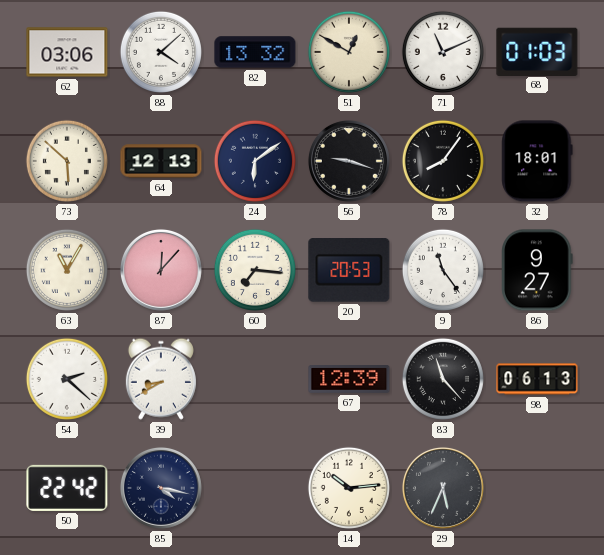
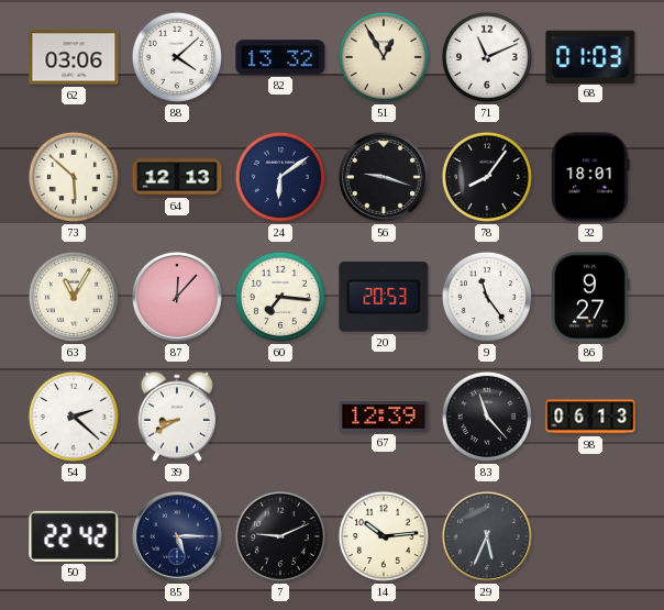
51: 12:50 -> 12:55
85: 4:17 -> 5:15
7: none -> 9:11
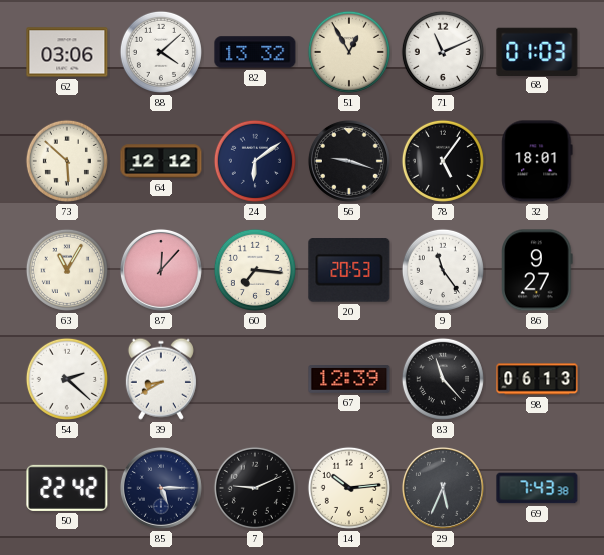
64: 12:13 -> 12:12
78: 8:06 -> 5:06
69: none -> 7:43
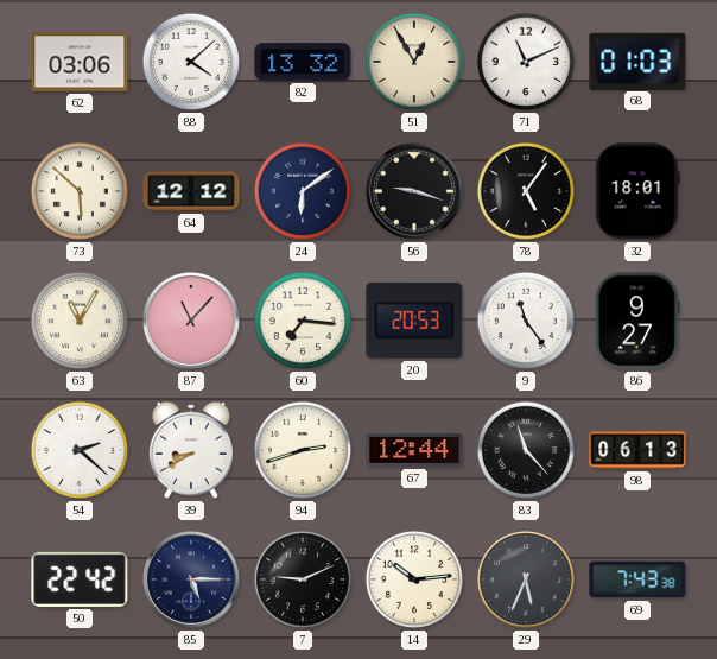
87: 12:07 -> 11:07
94: none -> 2:42
67: 12:39 -> 12:44
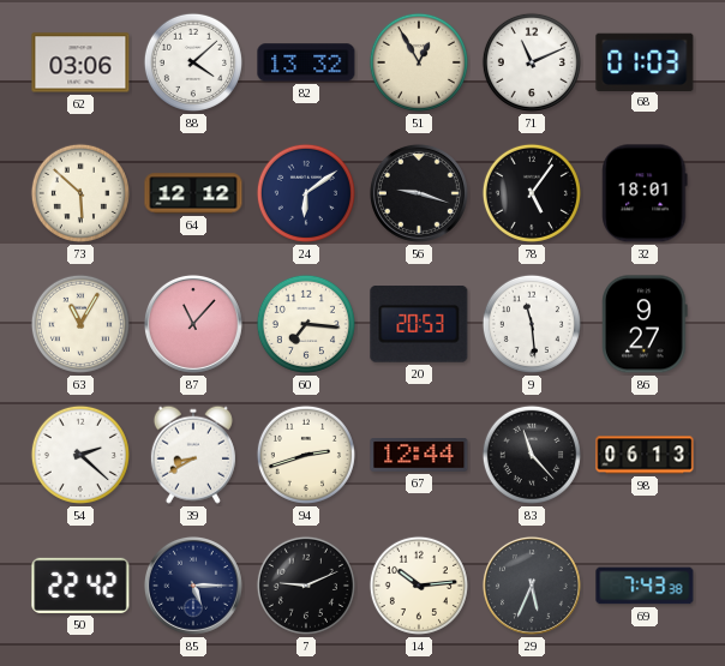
9: 11:24 -> 11:29
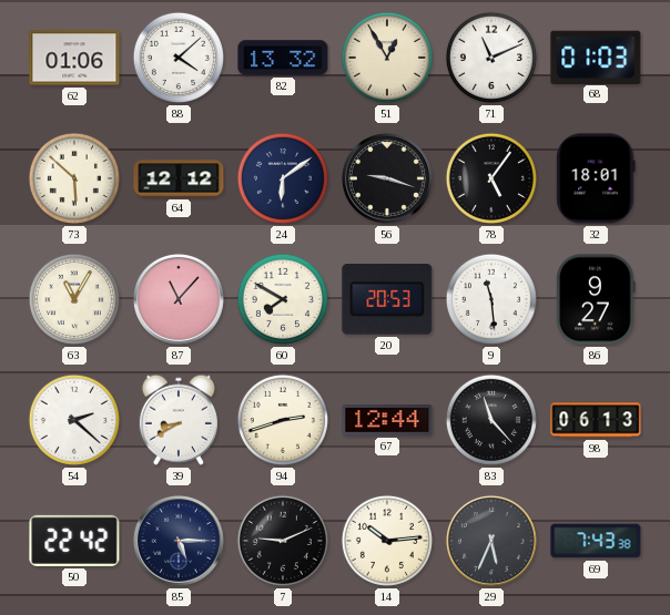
62: 03:06 -> 01:06
60: 7:16 -> 7:50
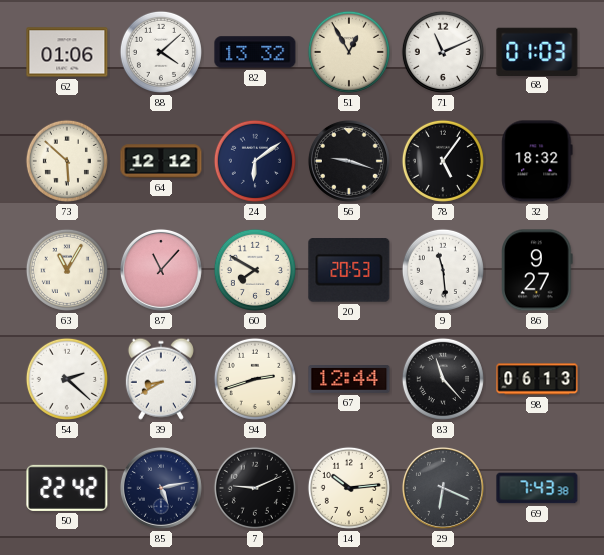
32: 18:01 -> 18:32
85: 5:15 -> 5:13
29: 5:34 -> 6:19
